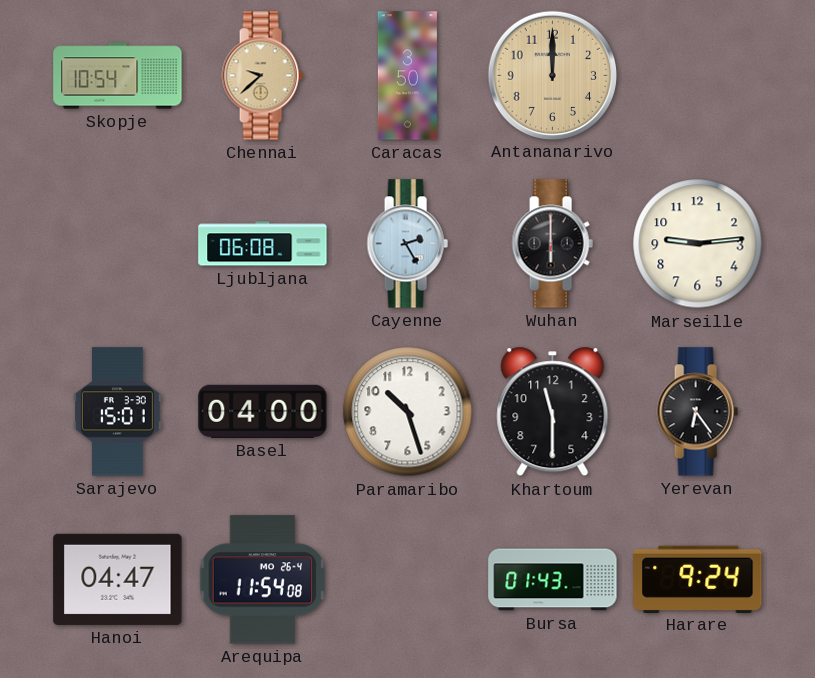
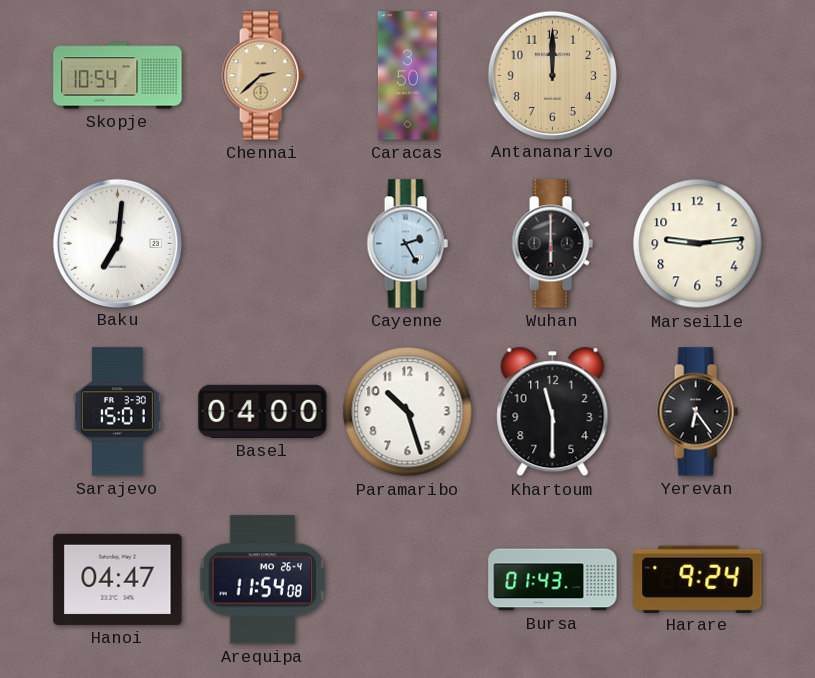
Chennai: 9:38 -> 2:38
Baku: none -> 7:01
Ljubljana: 06:08 -> none
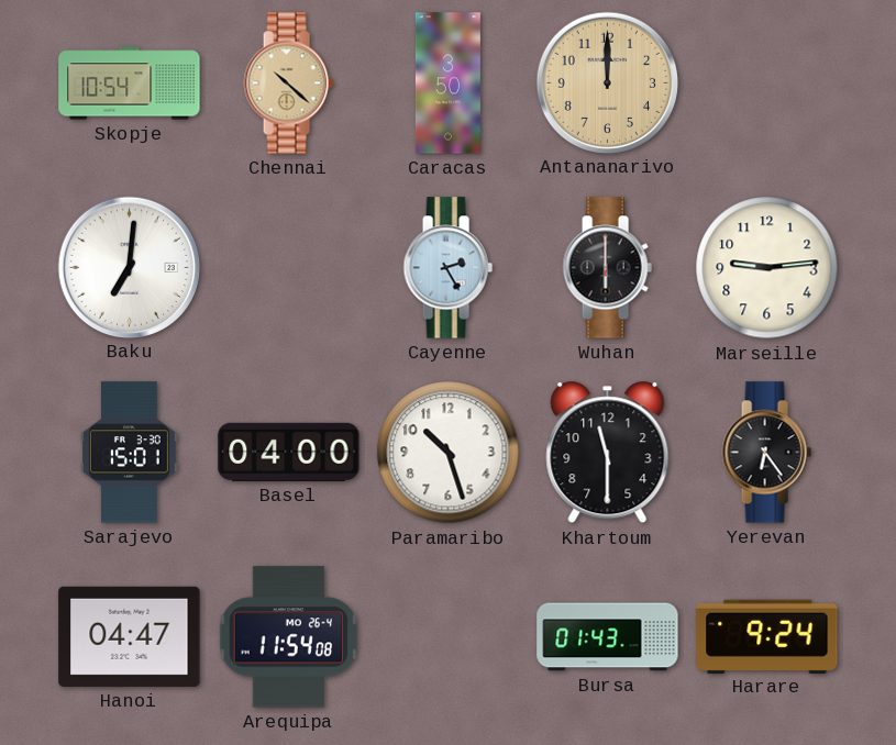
Chennai: 2:38 -> 10:22
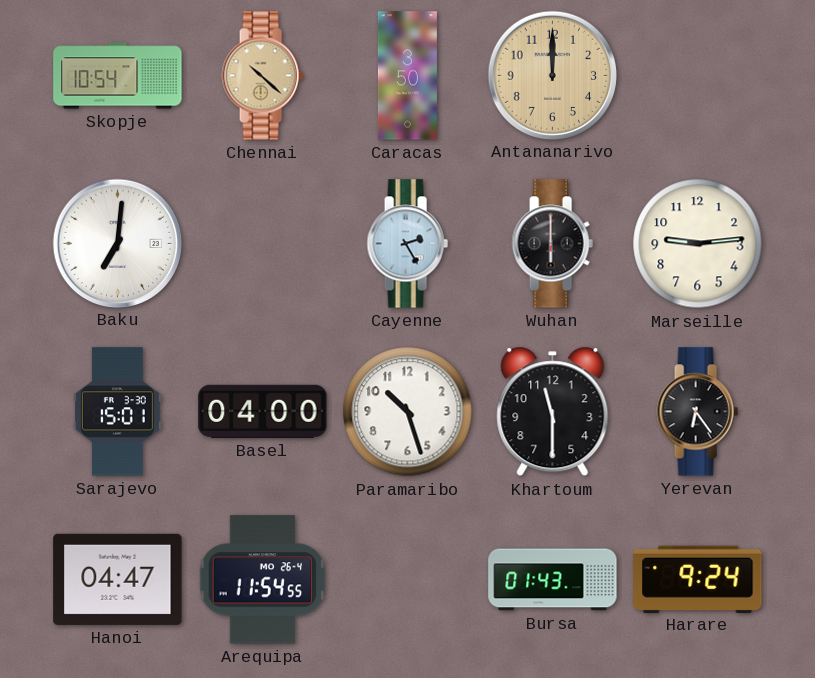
Arequipa: 11:54:08 -> 11:54:55
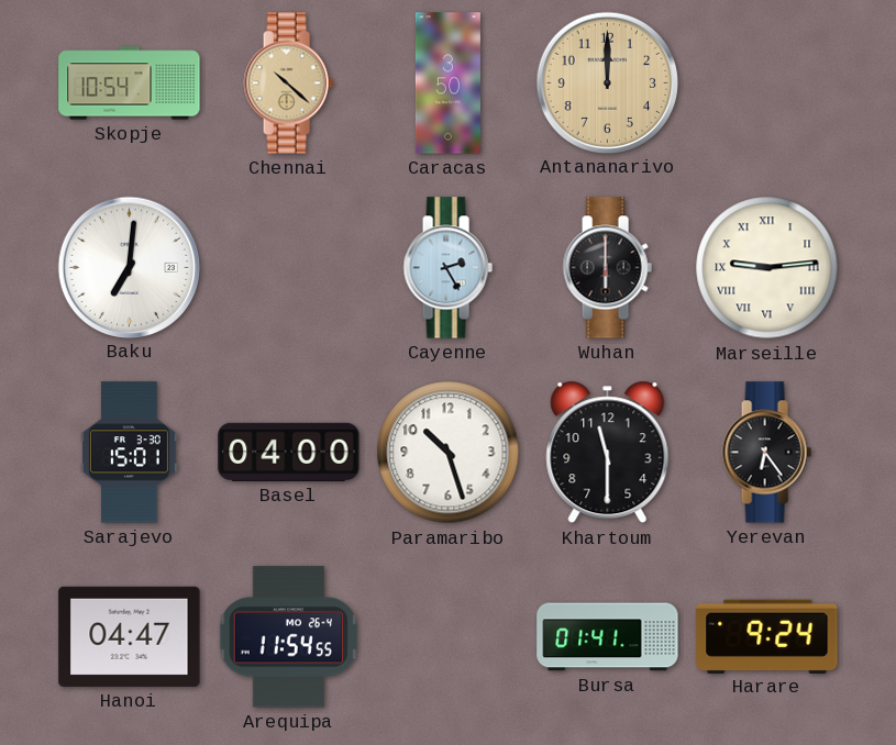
Marseille numerals: Arabic -> Roman
Bursa: 01:43 -> 01:41
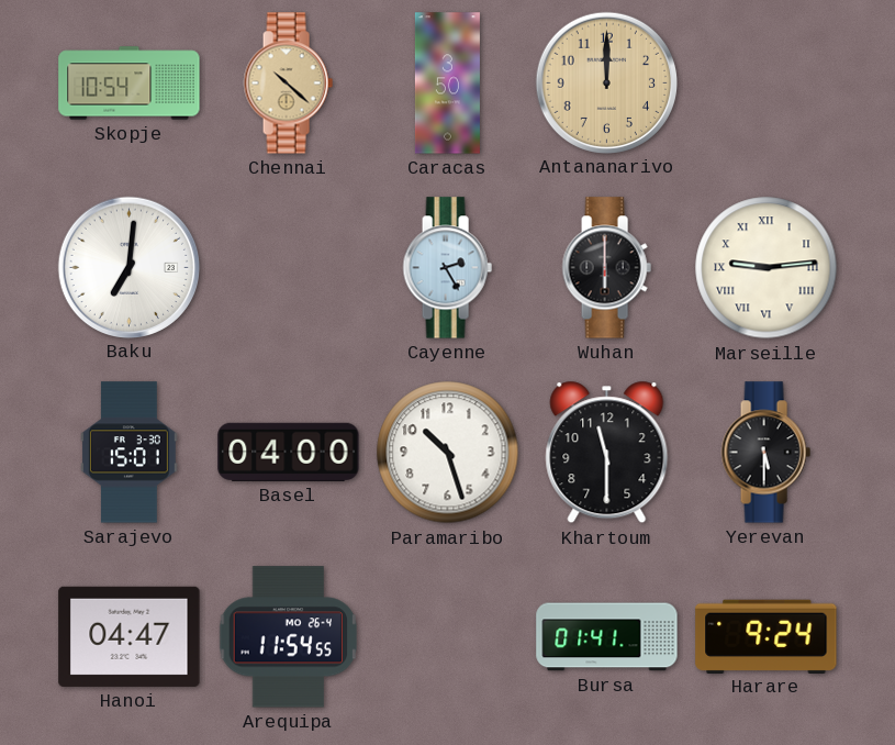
Yerevan: 6:24 -> 5:30
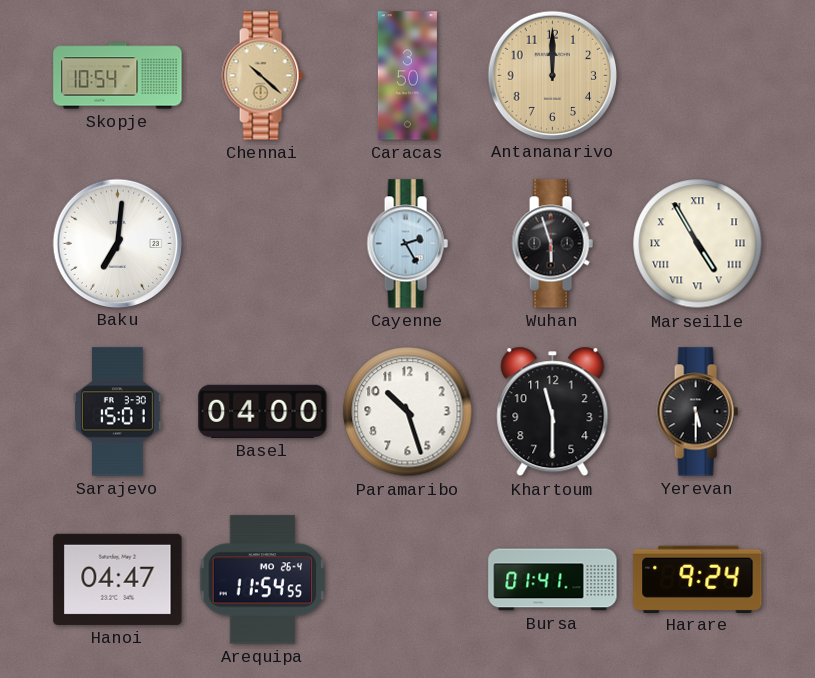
Wuhan: 6:00 -> 5:57
Marseille: 9:14 -> 4:55
